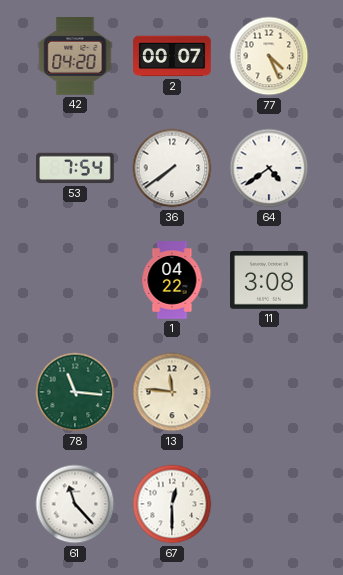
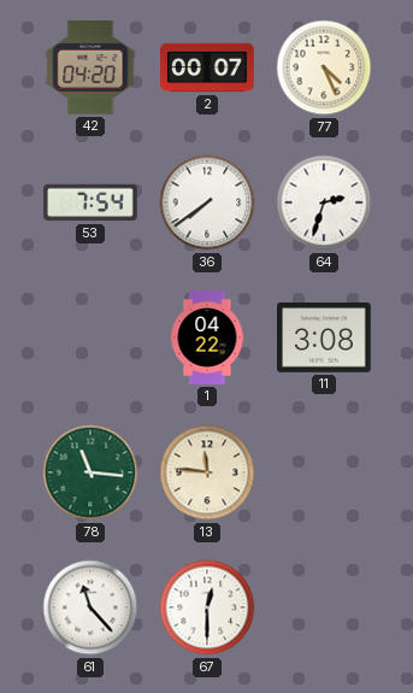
64: 4:39 -> 2:33
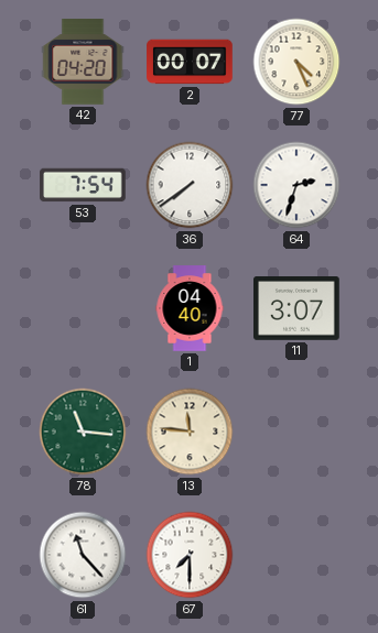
1: 04:22 -> 04:40
11: 3:08 -> 3:07
67: 12:30 -> 7:30
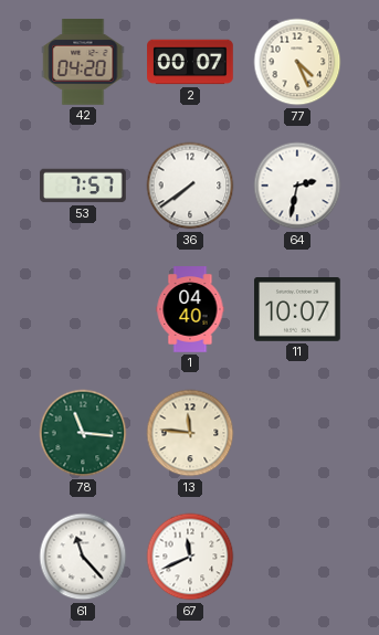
53: 7:54 -> 7:57
64: 2:33 -> 2:32
11: 3:07 -> 10:07
67: 7:30 -> 11:41
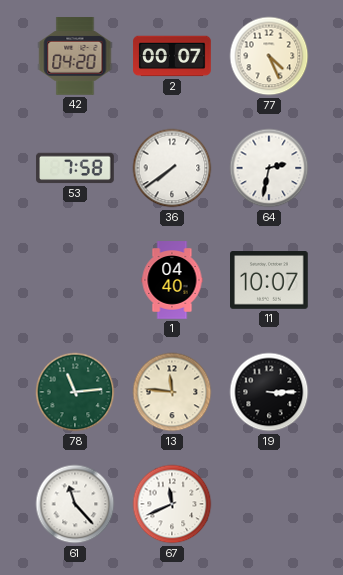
53: 7:57 -> 7:58
78: 11:16 -> 11:14
19: none -> 3:15
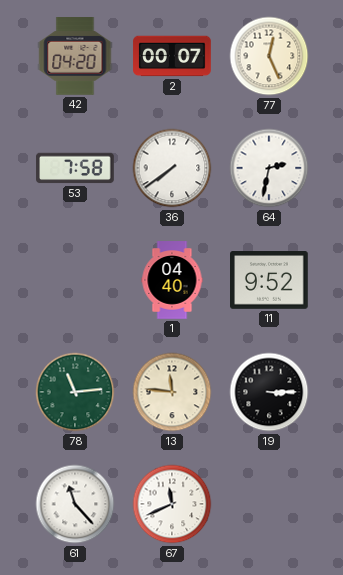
77: 4:26 -> 12:26
11: 10:07 -> 9:52
